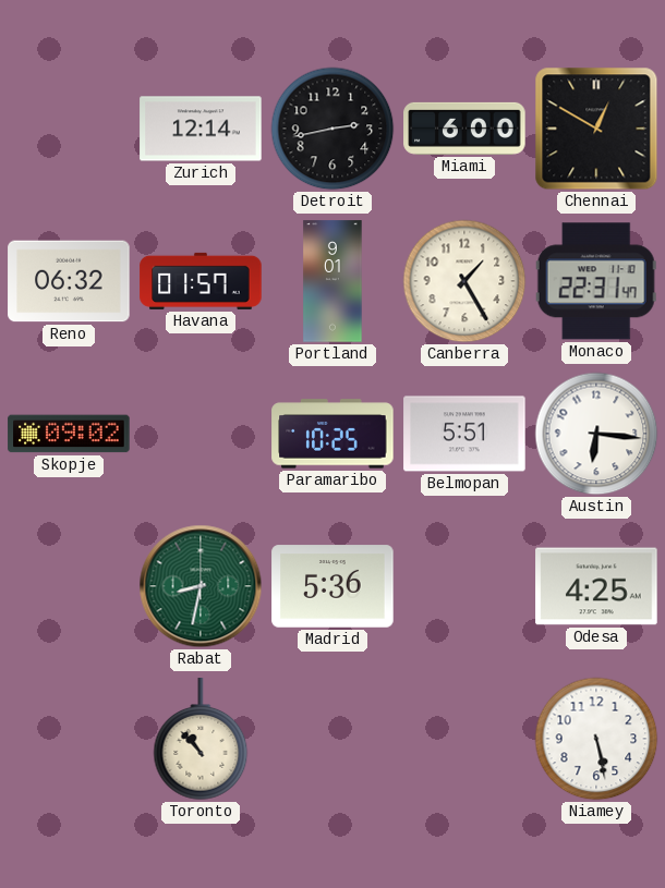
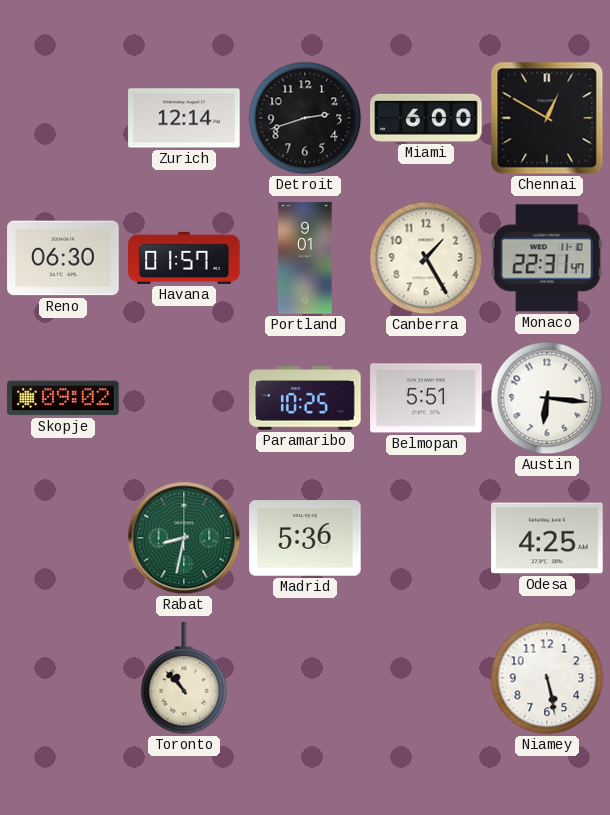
Detroit: 2:43 -> 2:42
Reno: 06:32 -> 06:30
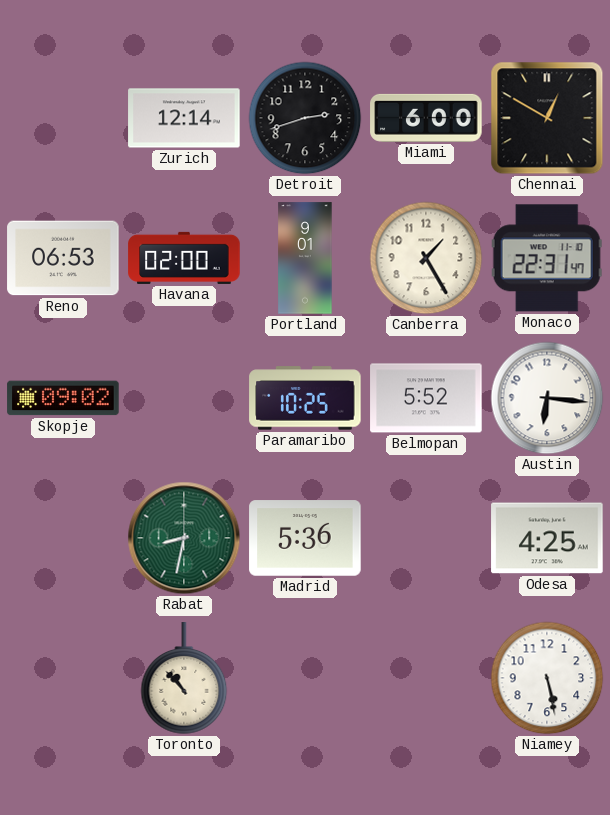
Reno: 06:30 -> 06:53
Havana: 01:57 -> 02:00
Belmopan: 5:51 -> 5:52
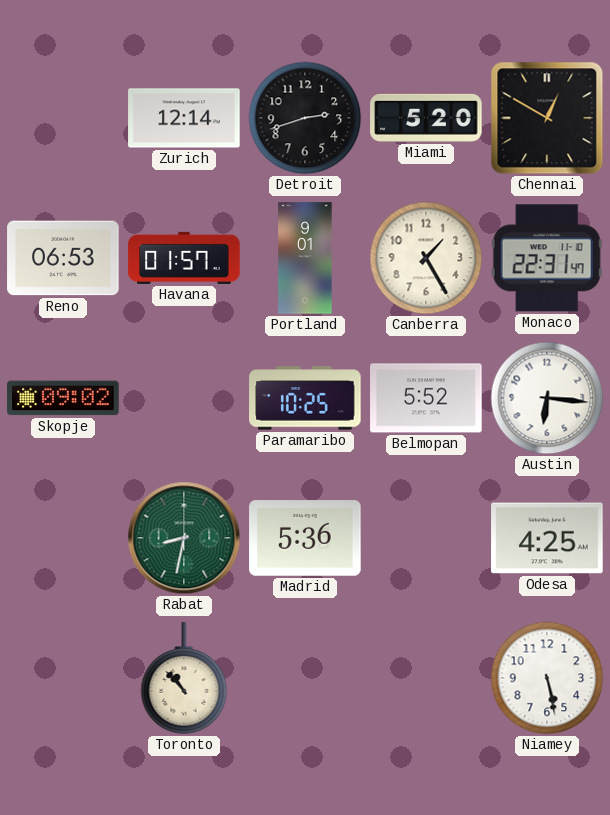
Miami: 6:00 -> 5:20
Havana: 02:00 -> 01:57
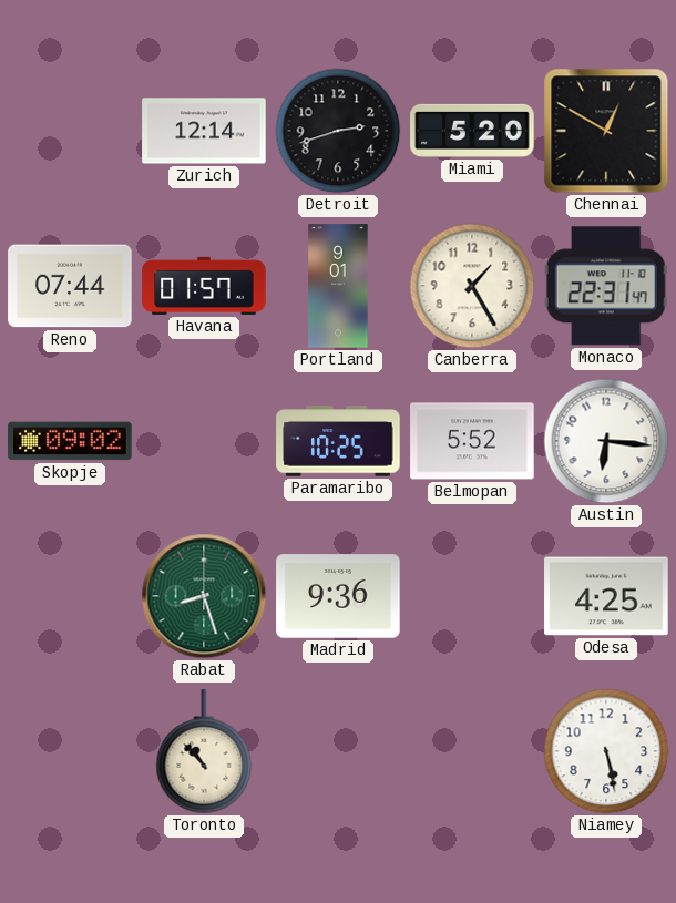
Reno: 06:53 -> 07:44
Rabat: 8:32 -> 8:27
Madrid: 5:36 -> 9:36
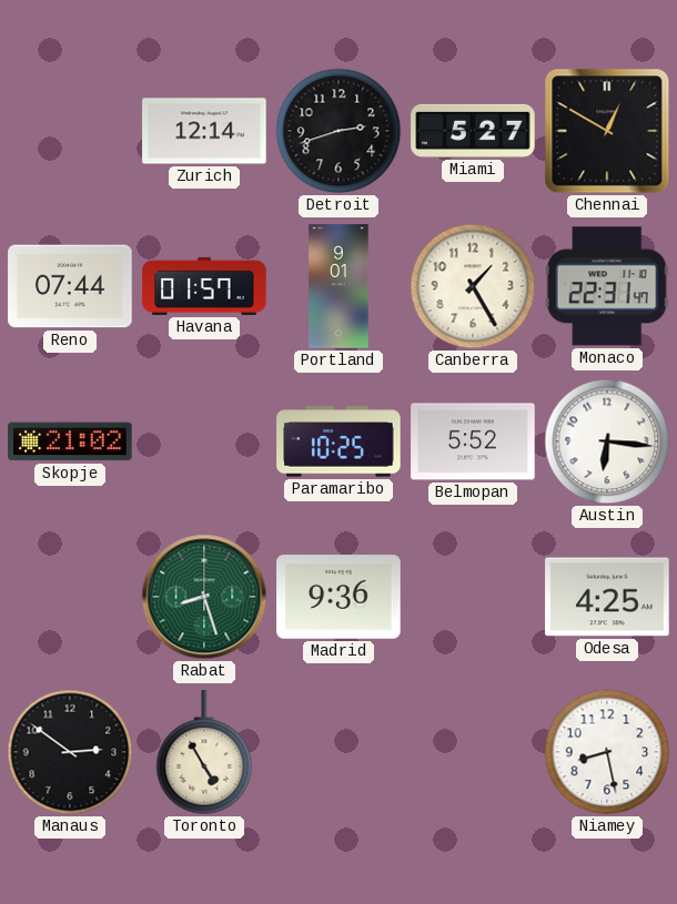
Miami: 5:20 -> 5:27
Skopje: 09:02 -> 21:02
Manaus: none -> 2:51
Toronto: 10:53 -> 4:55
Niamey: 5:28 -> 8:28
